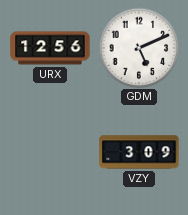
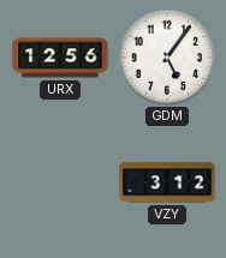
GDM: 5:11 -> 5:06
VZY: 3:09 -> 3:12
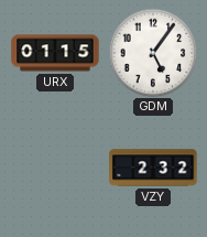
URX: 12:56 -> 01:15
VZY: 3:12 -> 2:32
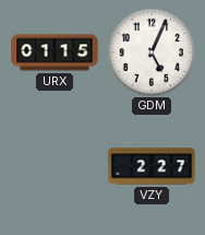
GDM: 5:06 -> 5:04
VZY: 2:32 -> 2:27
